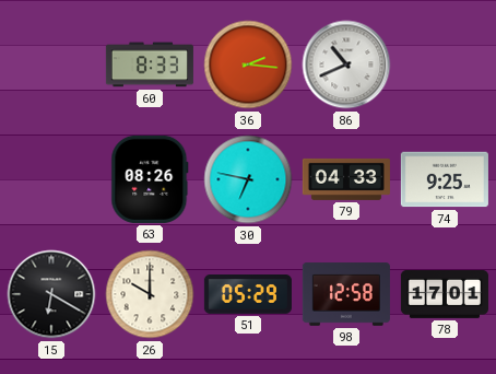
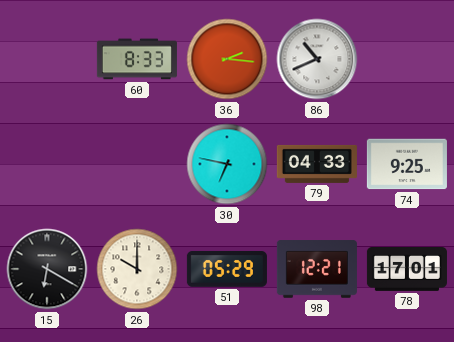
63: 08:26 -> none
98: 12:58 -> 12:21
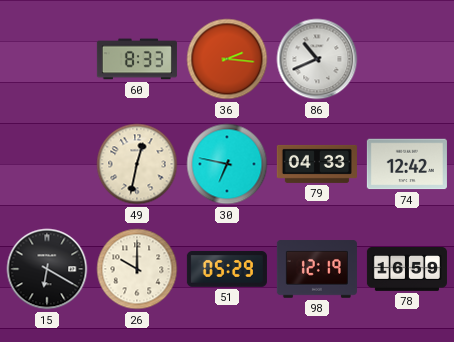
49: none -> 12:32
74: 9:25 -> 12:42
98: 12:21 -> 12:19
78: 17:01 -> 16:59
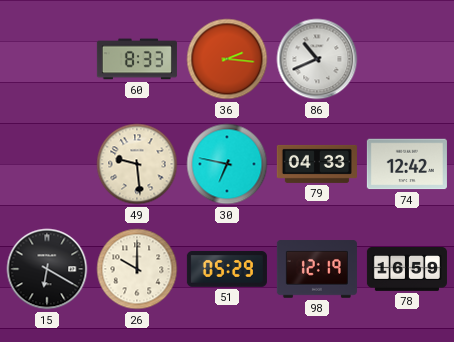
49: 12:32 -> 9:29
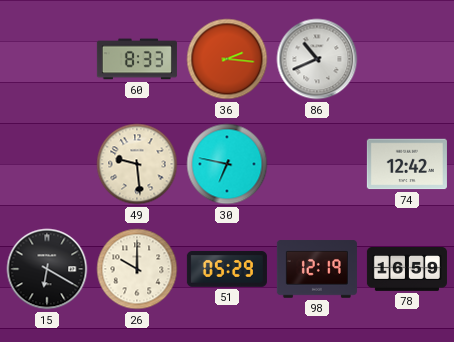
79: 04:33 -> none
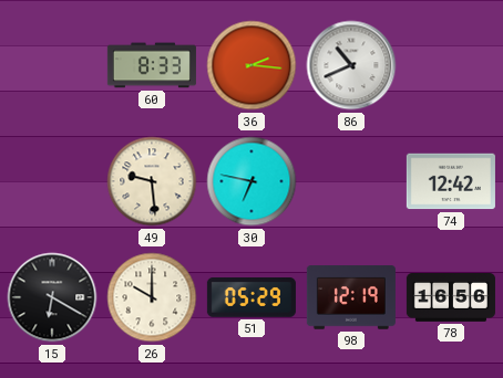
78: 16:59 -> 16:56
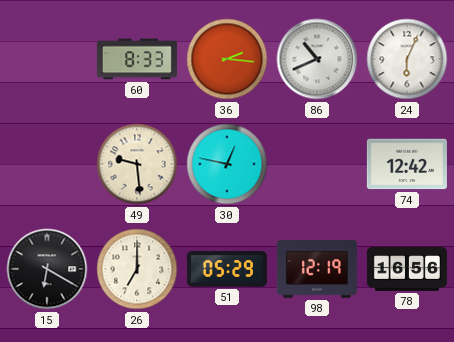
24: none -> 6:04
30: 6:47 -> 12:47
26: 10:00 -> 7:00
